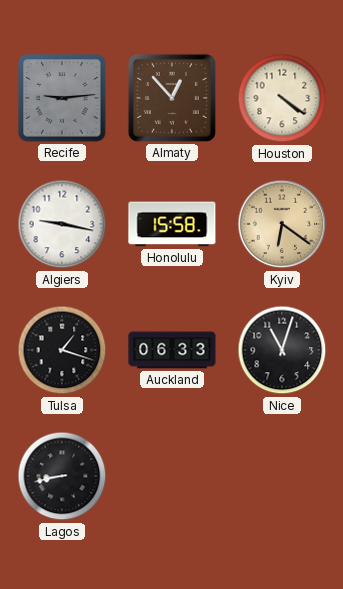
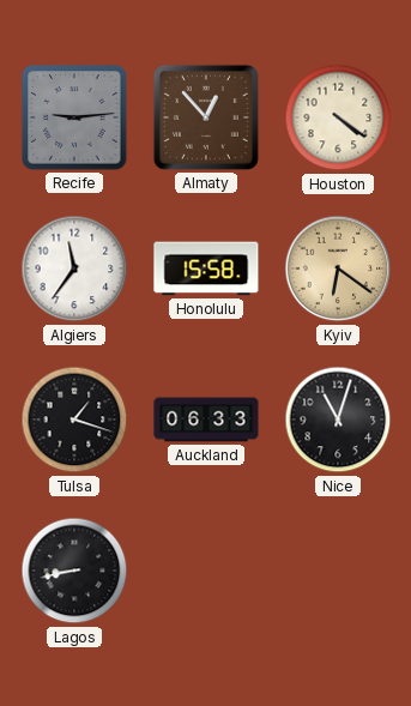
Algiers: 9:17 -> 11:36
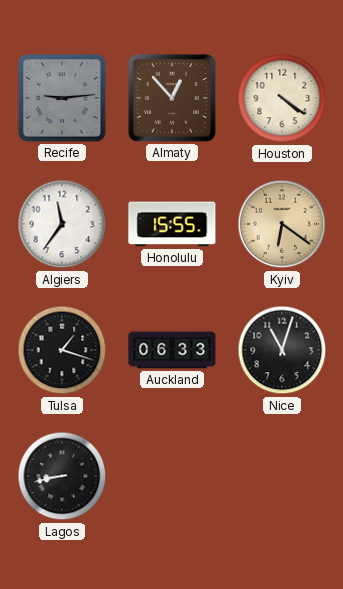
Honolulu: 15:58 -> 15:55
